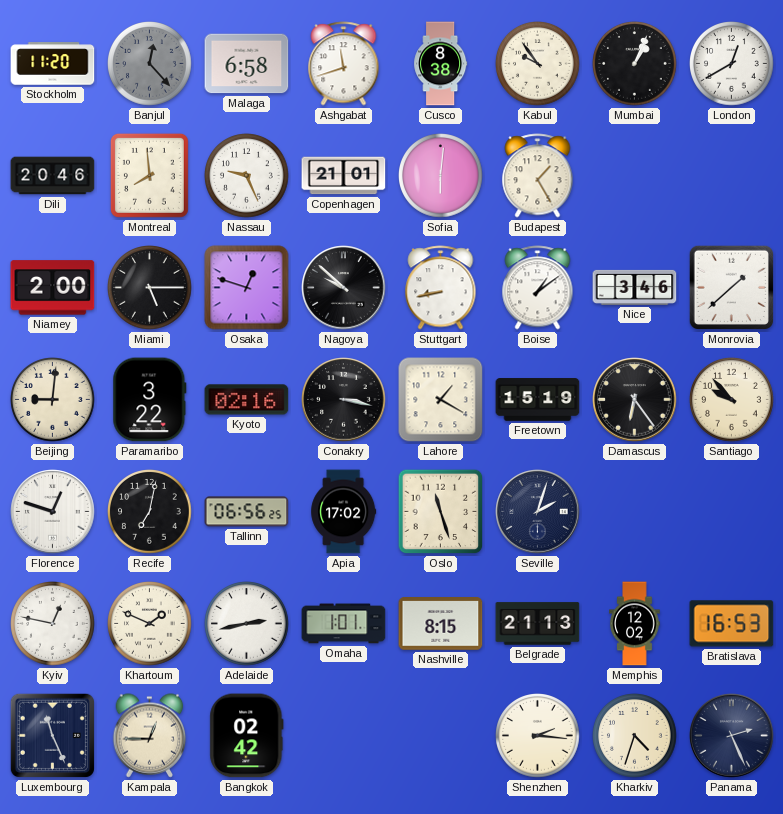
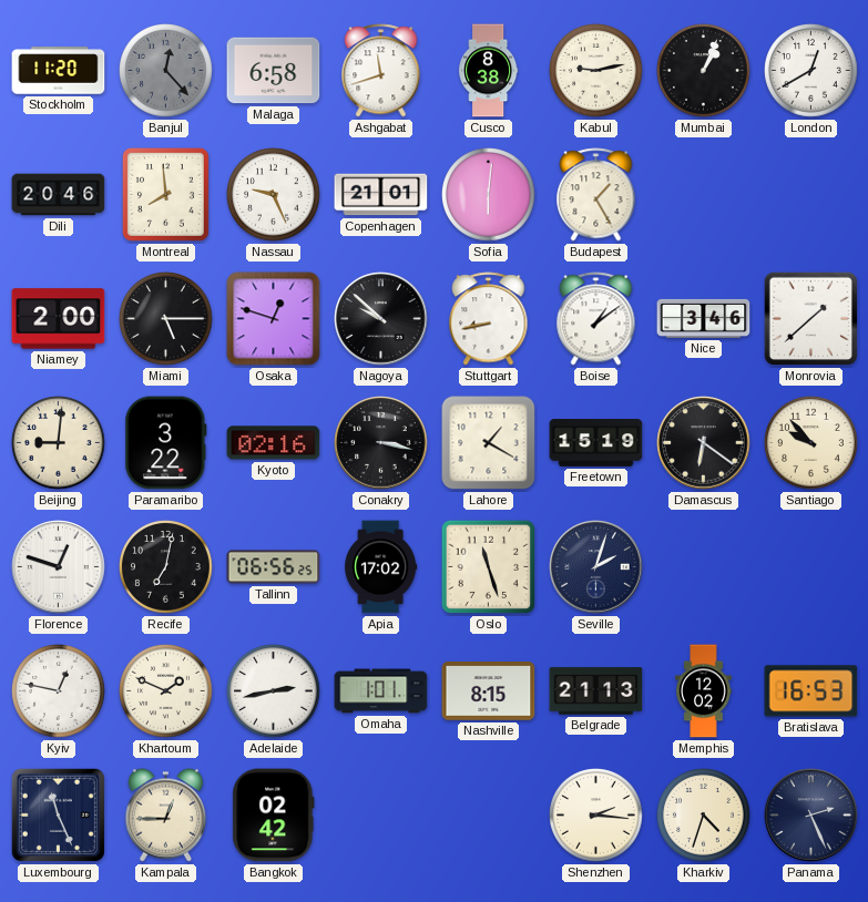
Kabul: 9:54 -> 9:13
Damascus: 6:24 -> 6:21
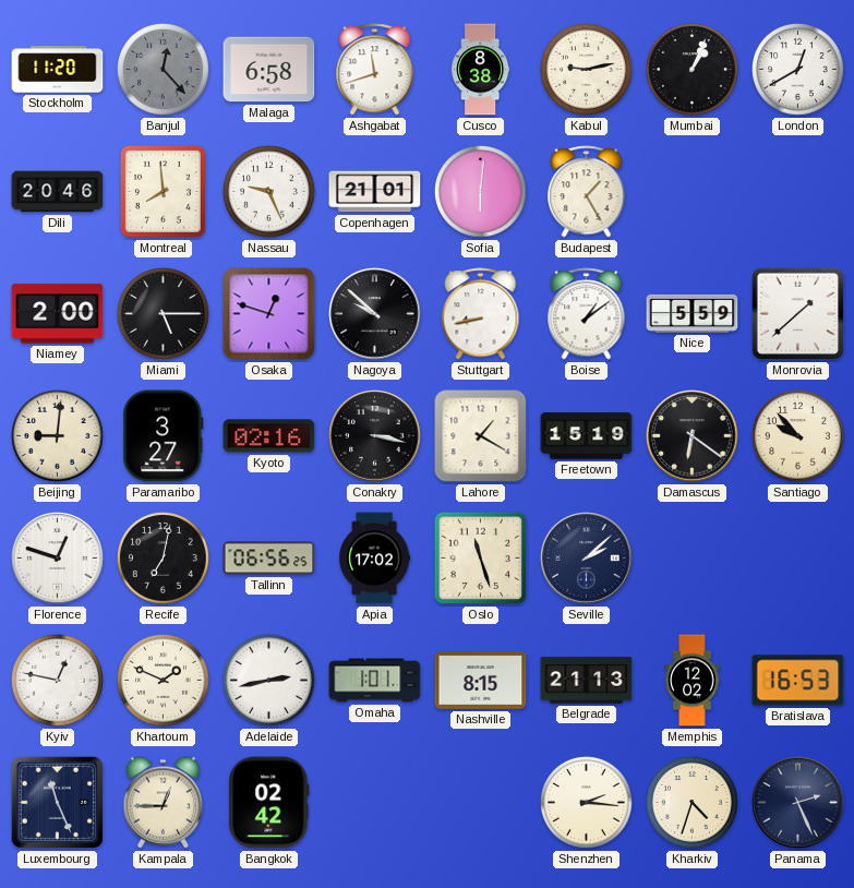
Nice: 3:46 -> 5:59
Paramaribo: 3:22 -> 3:27
Seville: 2:03 -> 2:08
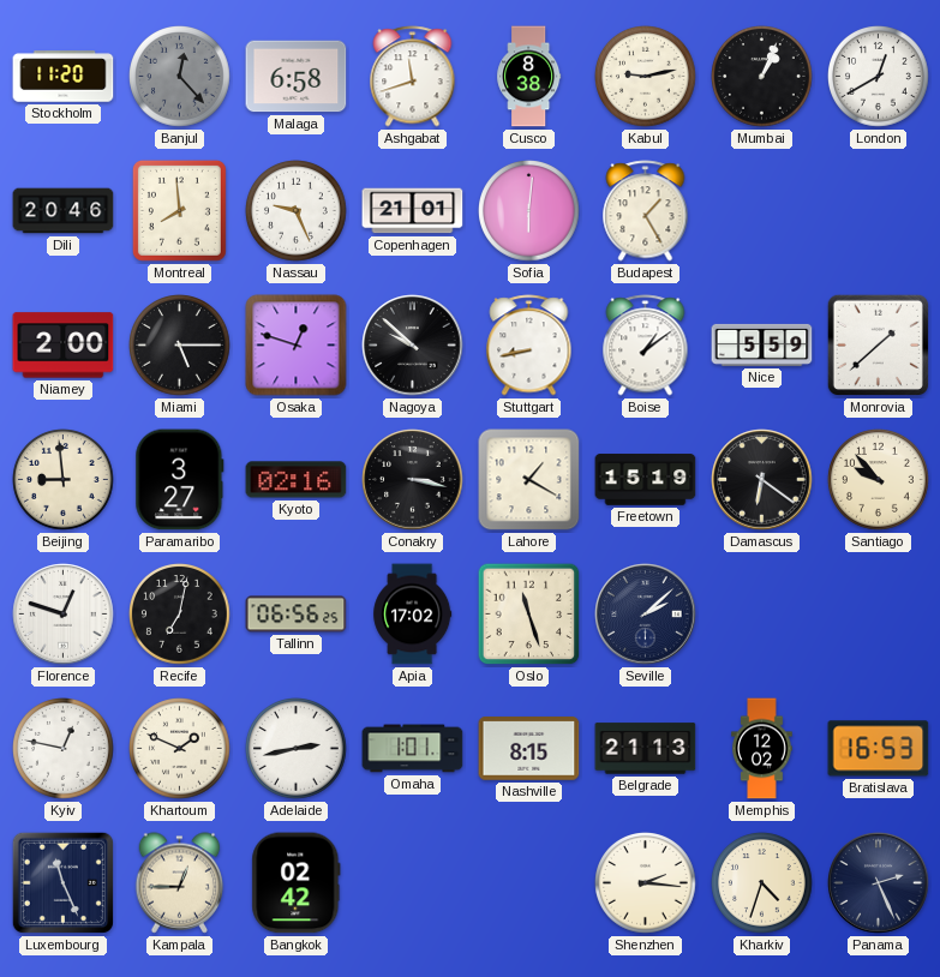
Beijing: 9:01 -> 8:59
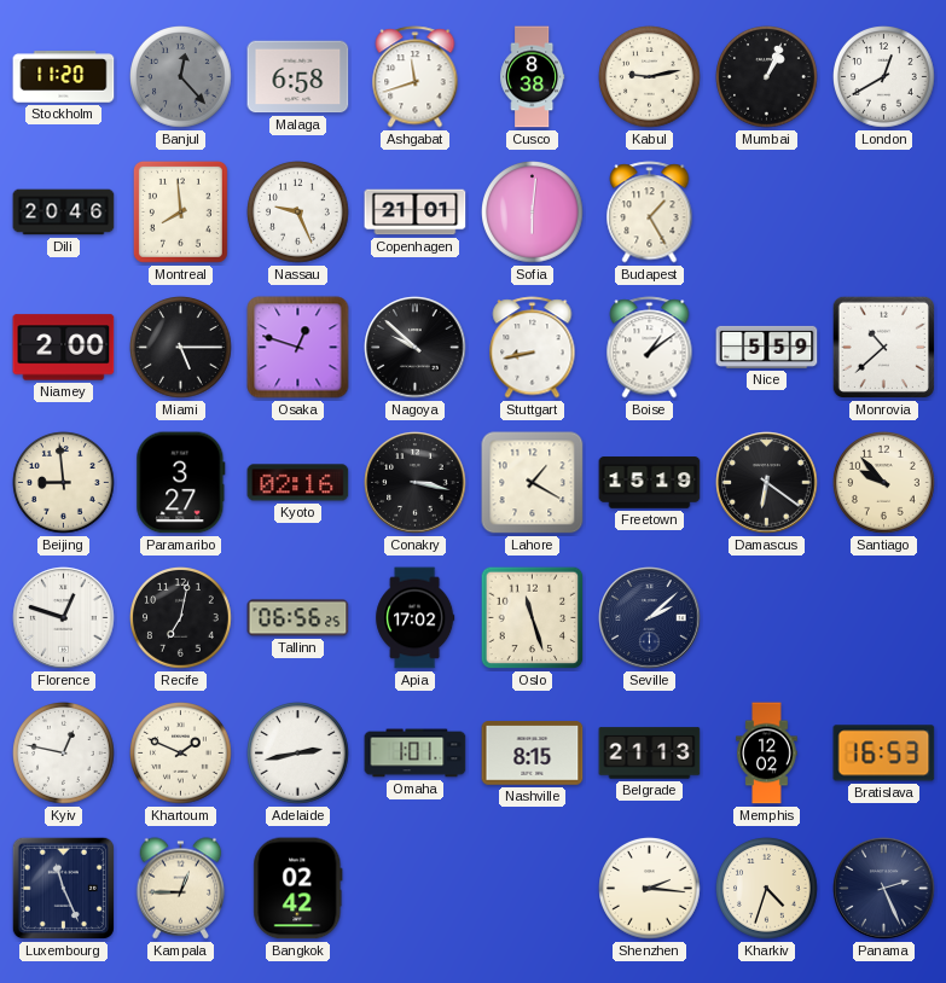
Monrovia: 1:38 -> 10:38
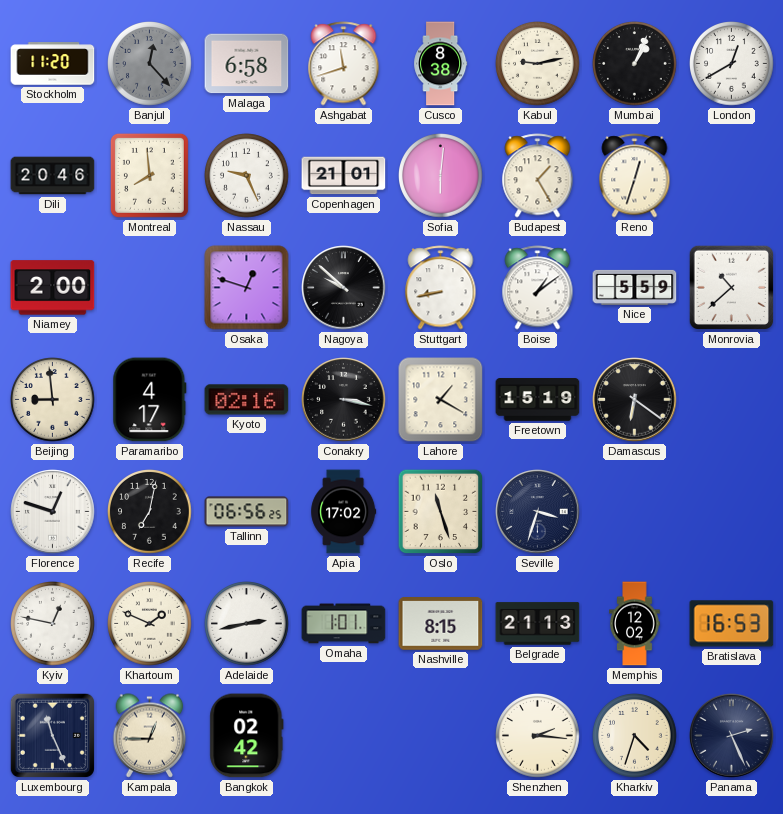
Reno: none -> 12:33
Miami: 5:15 -> none
Paramaribo: 3:27 -> 4:17
Santiago: 9:53 -> none
Seville: 2:08 -> 3:33
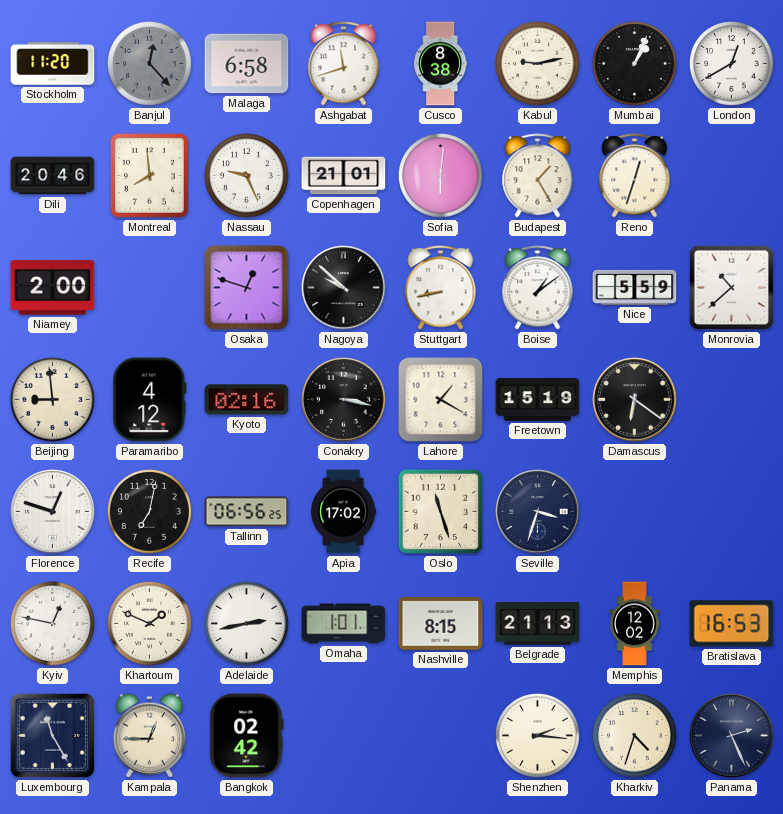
Paramaribo: 4:17 -> 4:12
Luxembourg: 11:26 -> 11:25
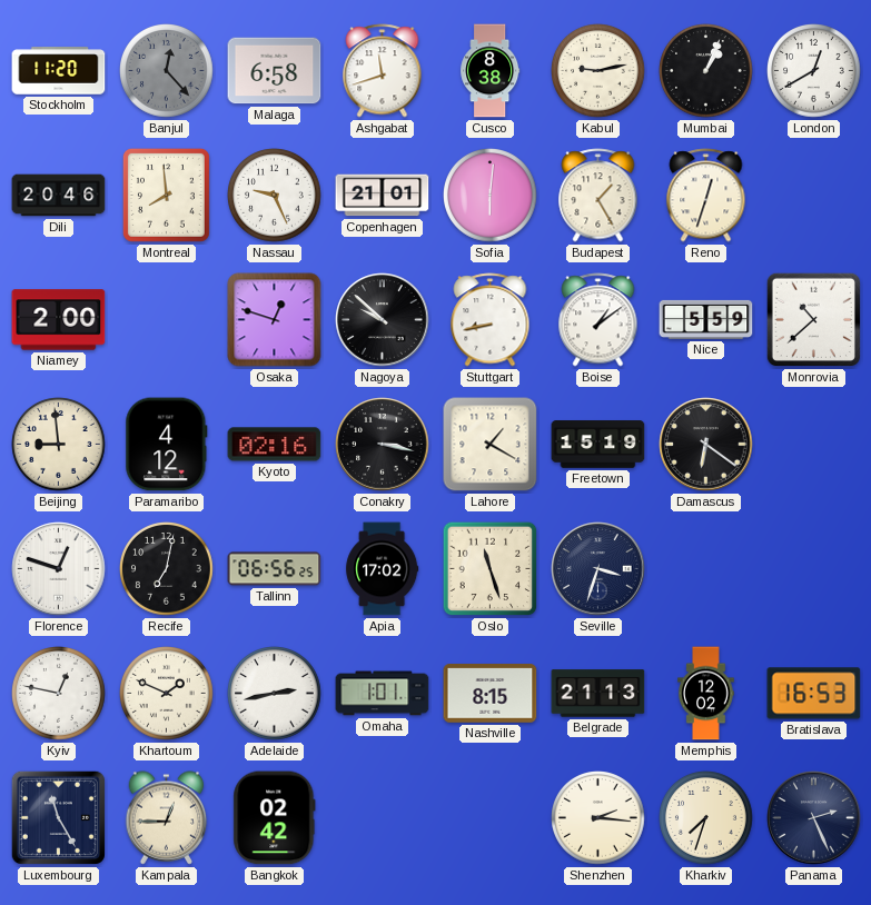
Kharkiv: 4:33 -> 7:33
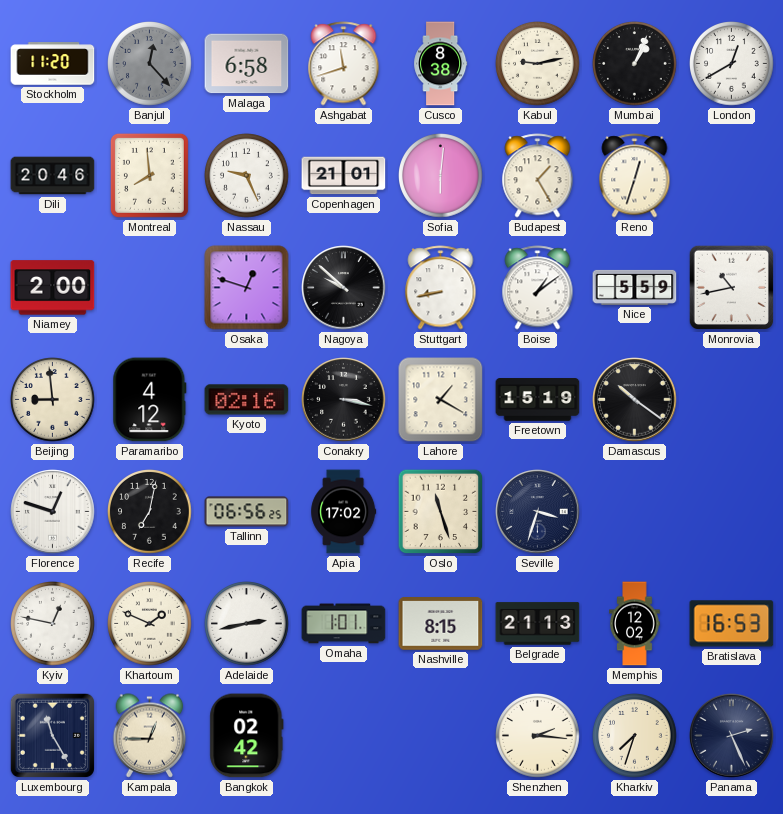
Monrovia: 10:38 -> 10:43
Damascus: 6:21 -> 10:21
